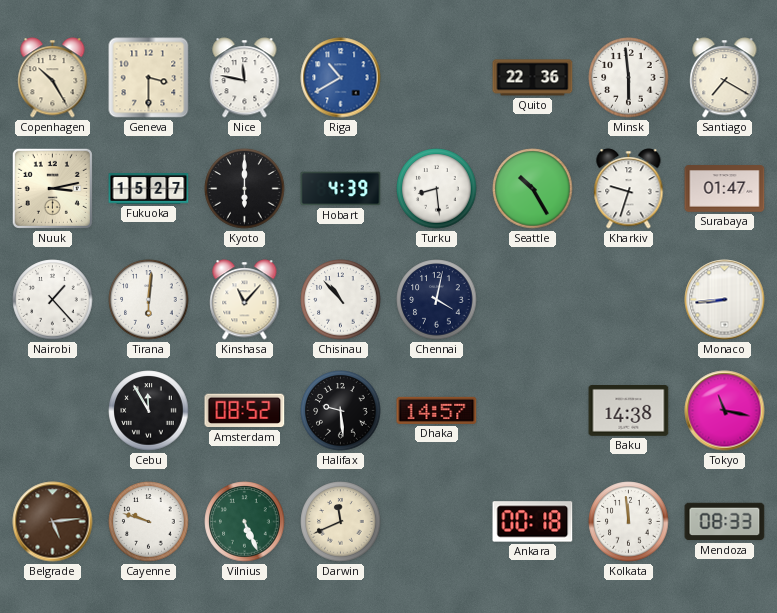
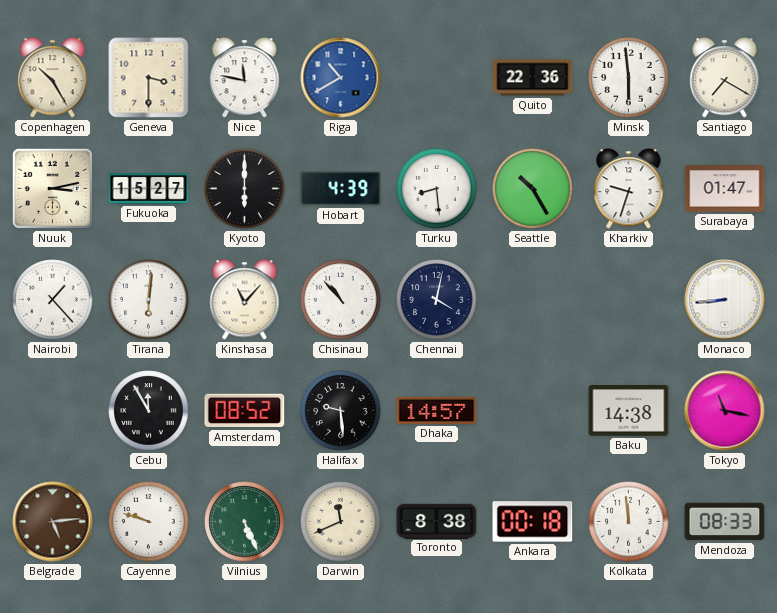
Toronto: none -> 8:38
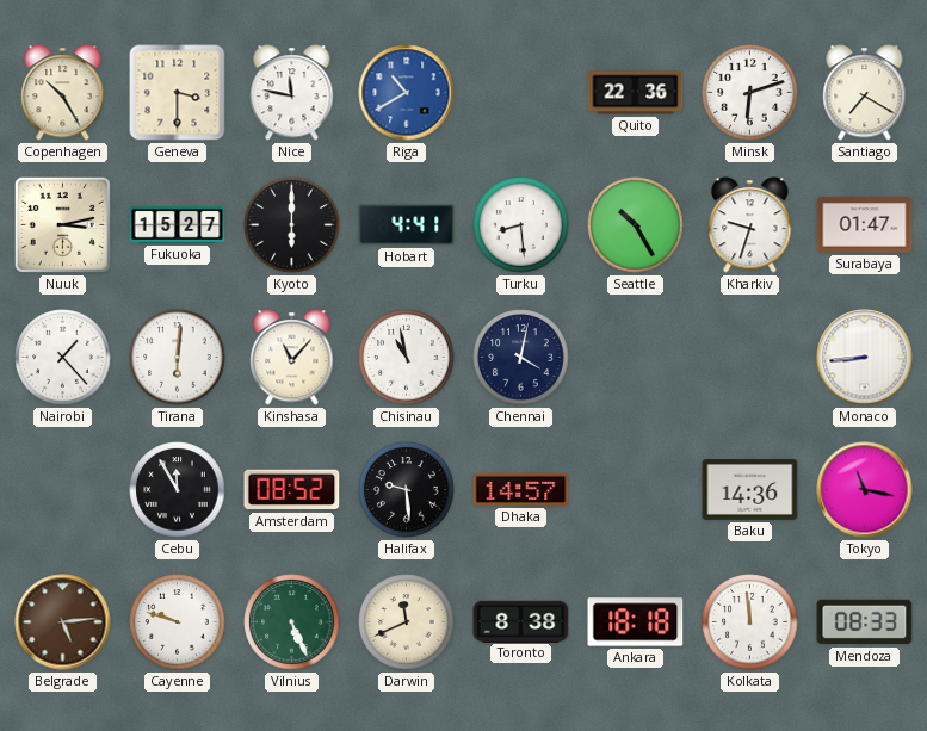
Minsk: 5:59 -> 6:12
Hobart: 4:39 -> 4:41
Chisinau: 10:53 -> 10:58
Baku: 14:38 -> 14:36
Ankara: 00:18 -> 18:18
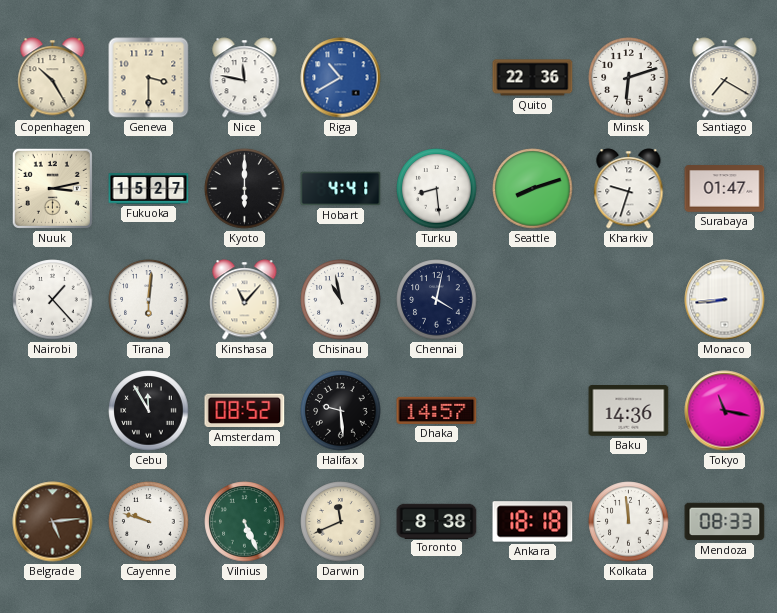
Seattle: 10:25 -> 8:12
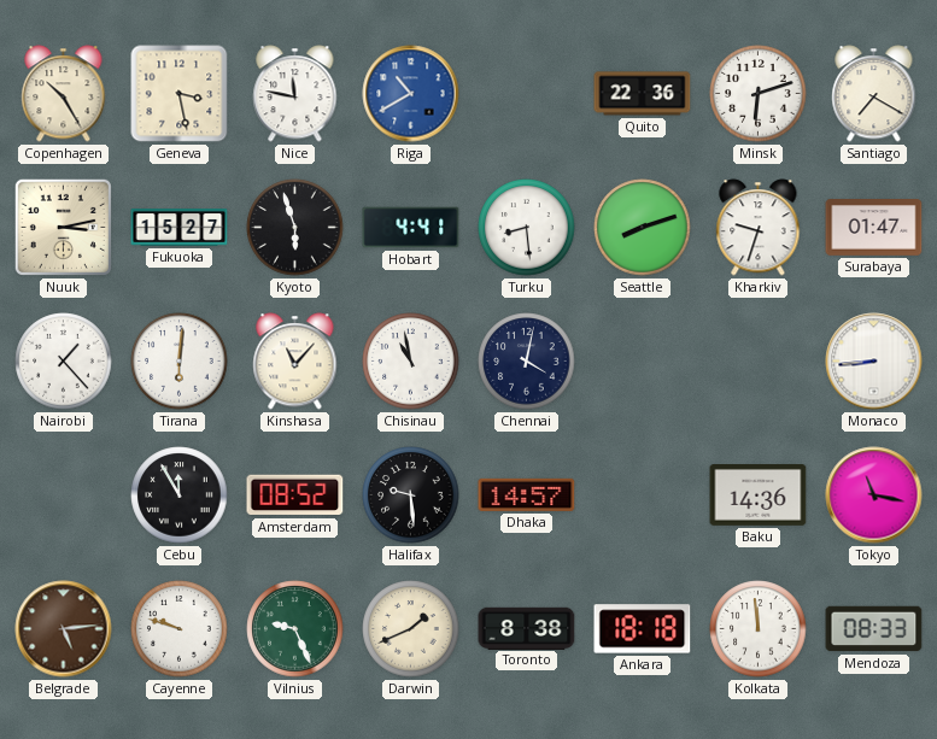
Geneva: 3:30 -> 3:28
Kyoto: 6:00 -> 5:57
Vilnius: 5:26 -> 9:26
Darwin: 11:41 -> 1:41
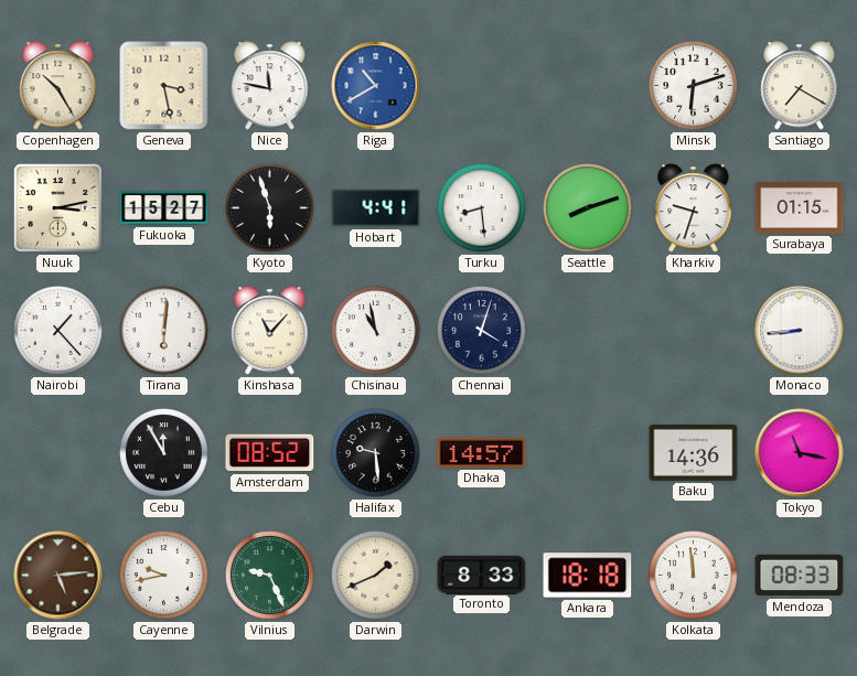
Quito: 22:36 -> none
Surabaya: 01:47 -> 01:15
Chennai: 4:02 -> 4:03
Cayenne: 9:48 -> 9:43
Toronto: 8:38 -> 8:33
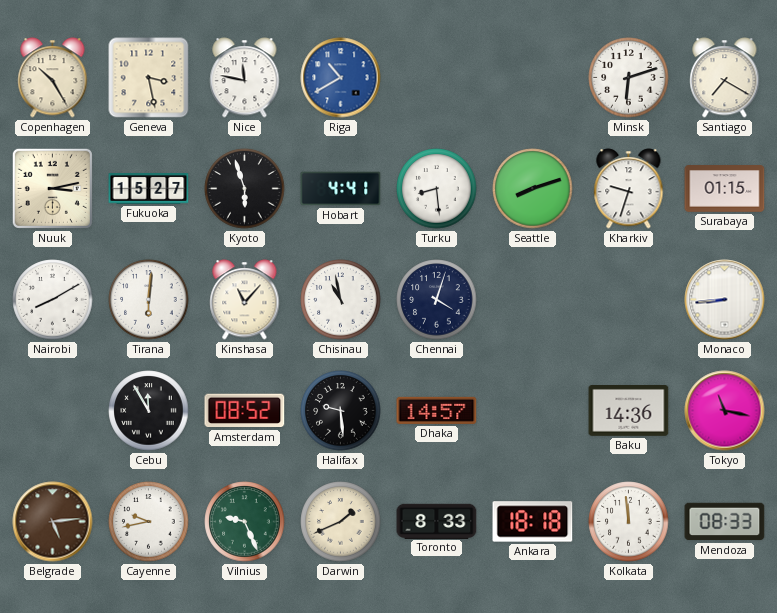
Nairobi: 1:23 -> 8:10
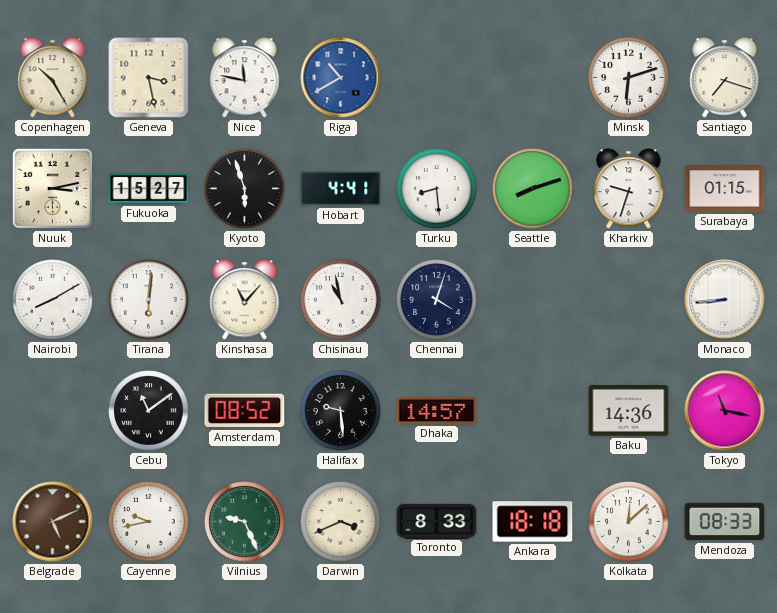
Santiago: 7:20 -> 7:18
Cebu: 11:55 -> 11:09
Belgrade: 5:14 -> 5:11
Darwin: 1:41 -> 3:41
Kolkata: 11:59 -> 12:08
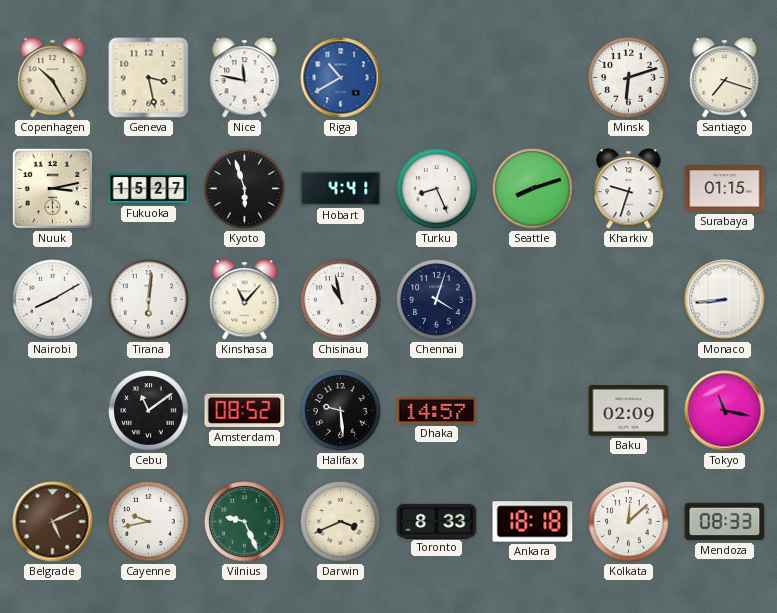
Turku: 8:29 -> 8:26
Baku: 14:36 -> 02:09
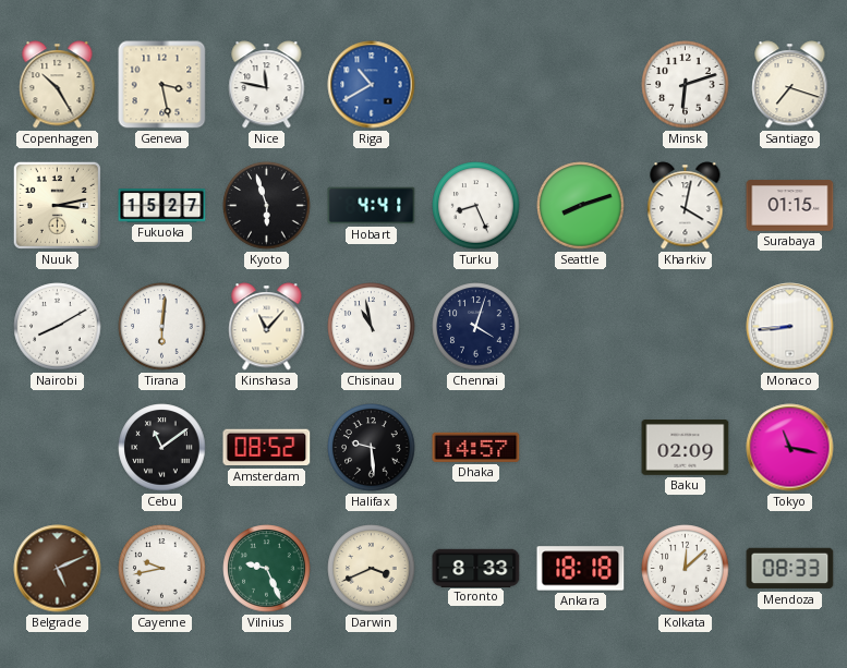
Kharkiv: 9:33 -> 4:02
